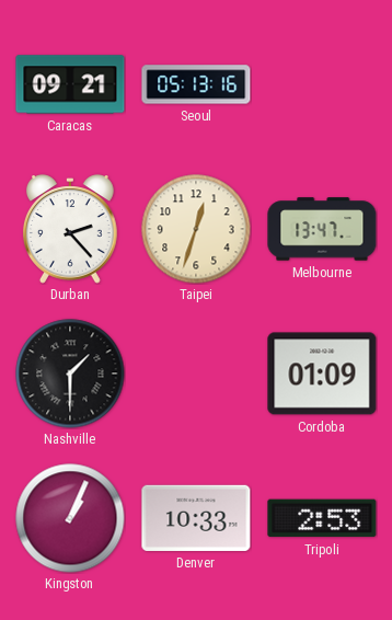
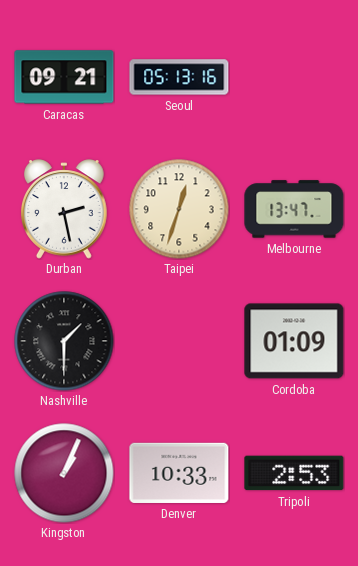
Durban: 2:23 -> 2:28
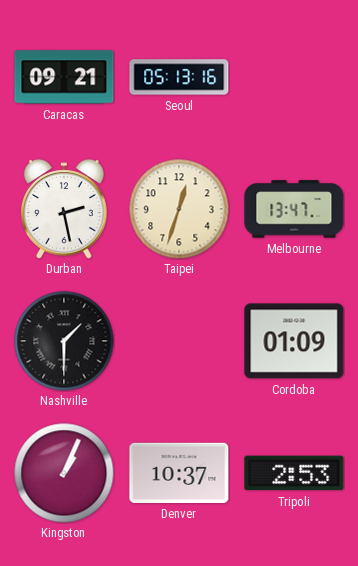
Denver: 10:33 -> 10:37
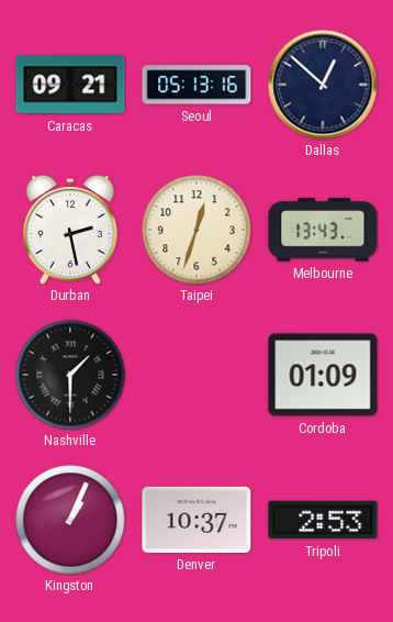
Dallas: none -> 12:52
Melbourne: 13:47 -> 13:43
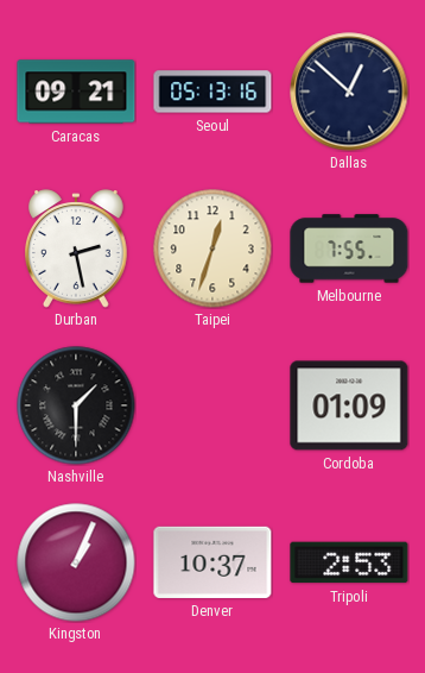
Melbourne: 13:43 -> 7:55
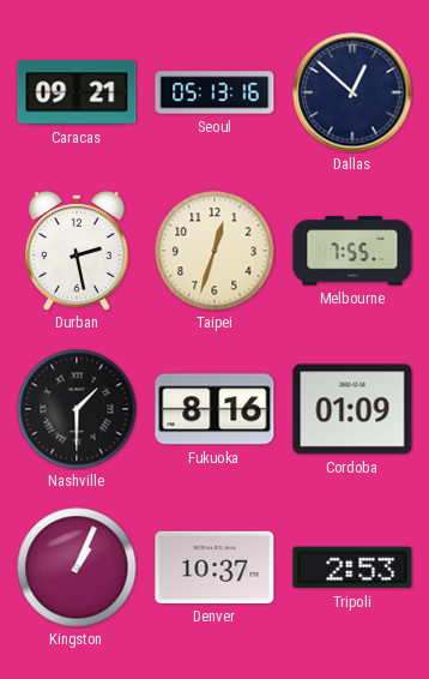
Fukuoka: none -> 8:16
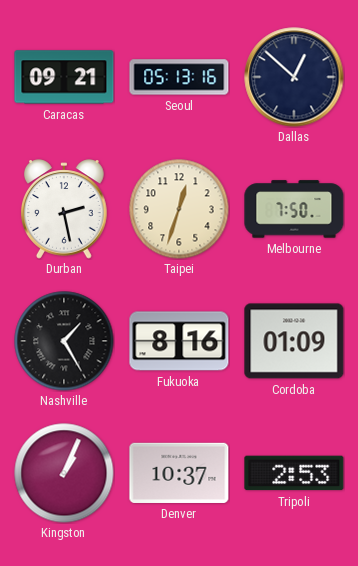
Melbourne: 7:55 -> 7:50
Nashville: 1:30 -> 1:25
